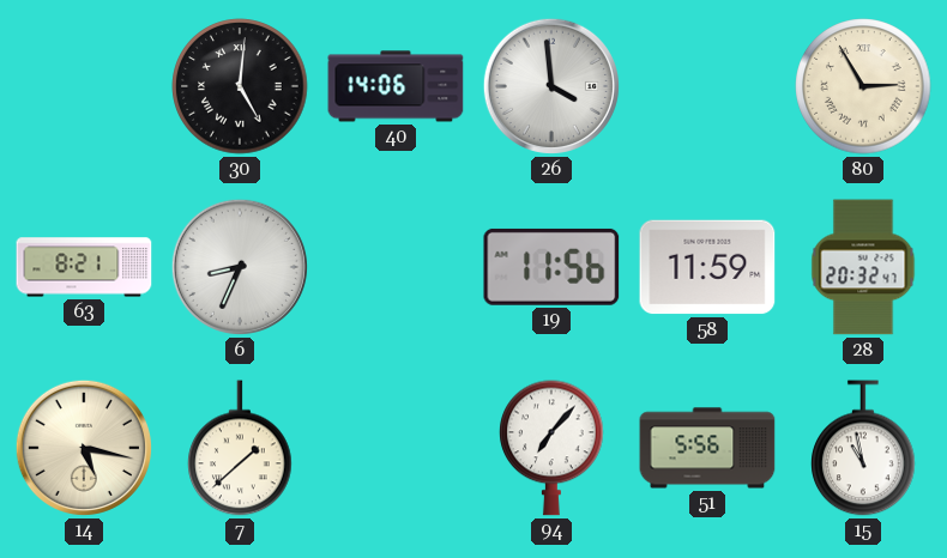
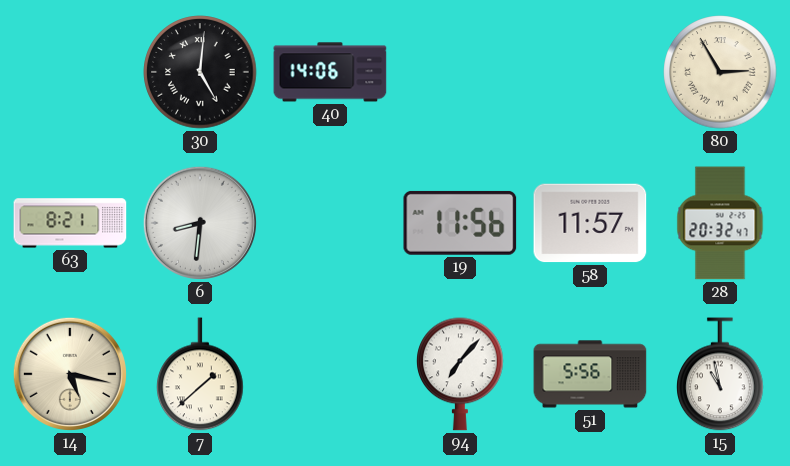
26: 3:59 -> none
6: 8:34 -> 8:31
58: 11:59 -> 11:57
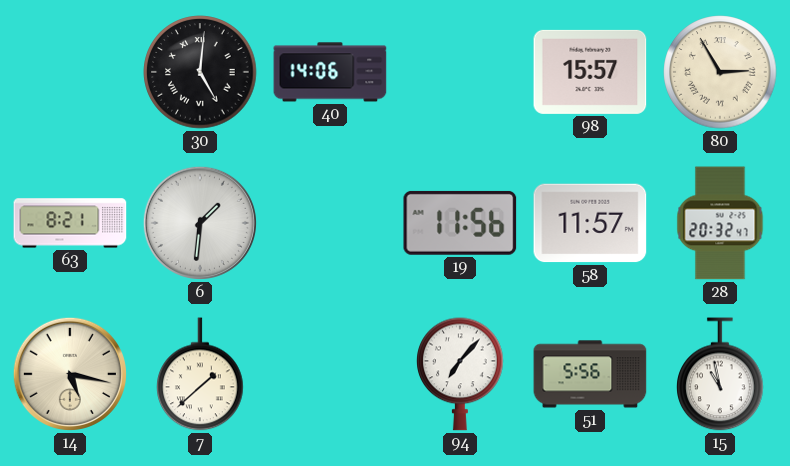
98: none -> 15:57
6: 8:31 -> 1:31
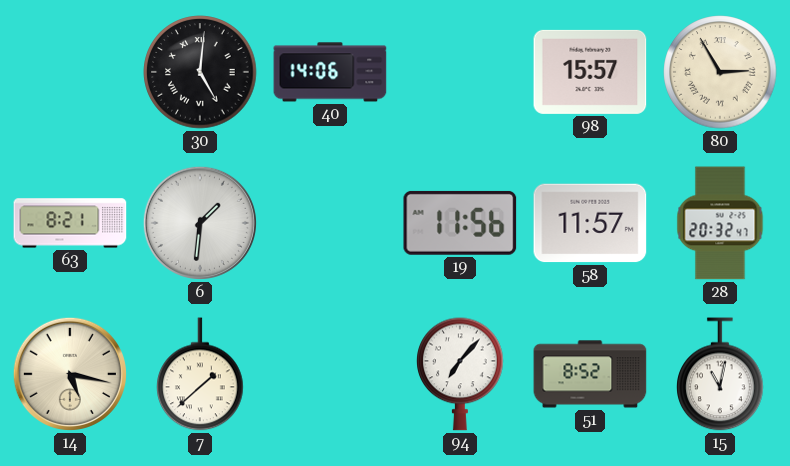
51: 5:56 -> 8:52
15: 10:58 -> 11:02
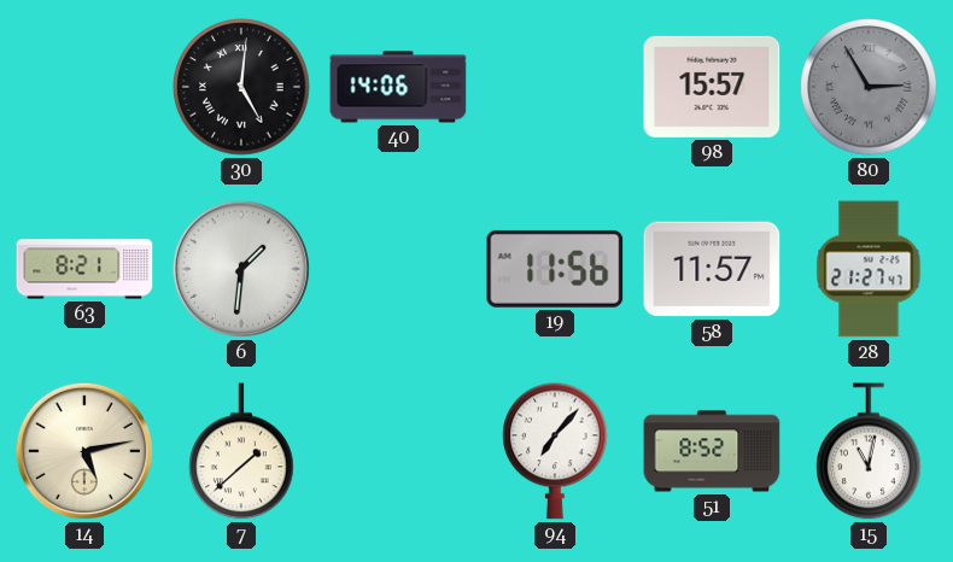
80 dial: cream -> grey
28: 20:32 -> 21:27
14: 5:17 -> 5:13
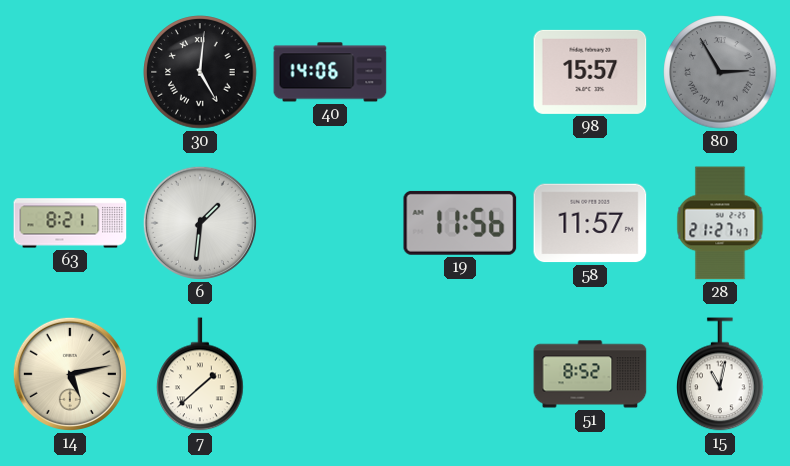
94: 7:07 -> none
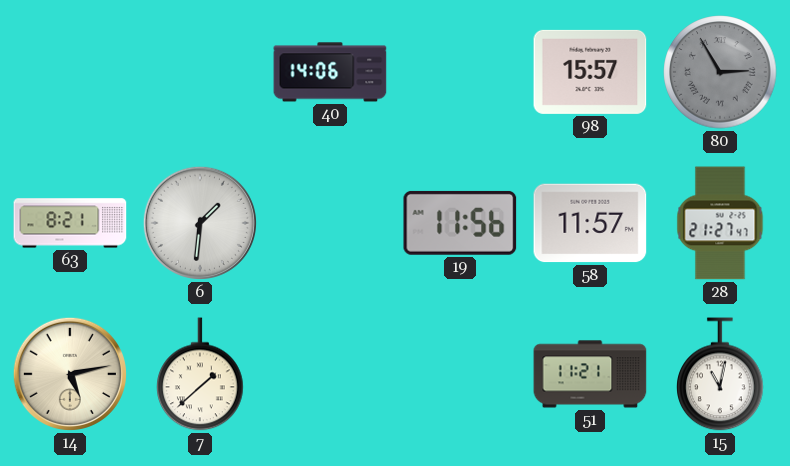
30: 5:01 -> none
51: 8:52 -> 11:21
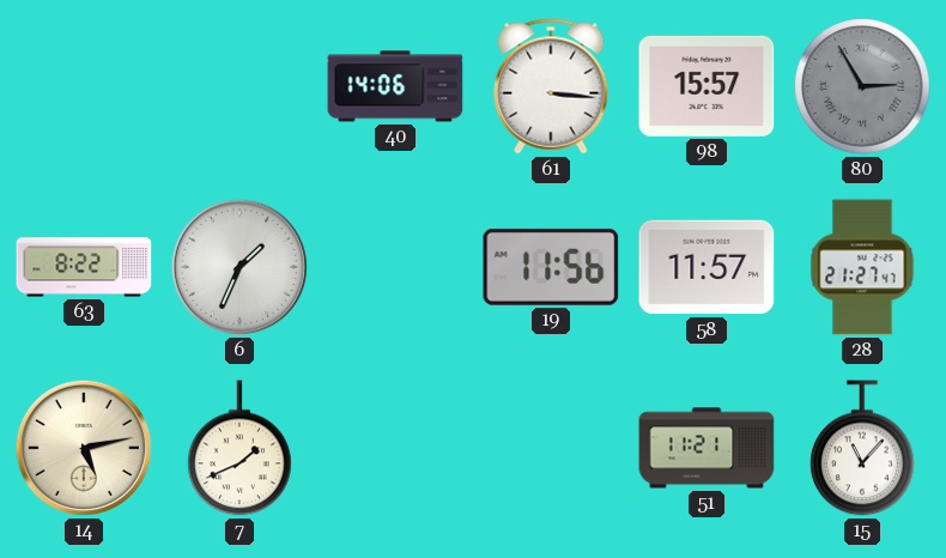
61: none -> 3:16
63: 8:21 -> 8:22
6: 1:31 -> 1:34
7: 1:38 -> 1:41
15: 11:02 -> 11:07
